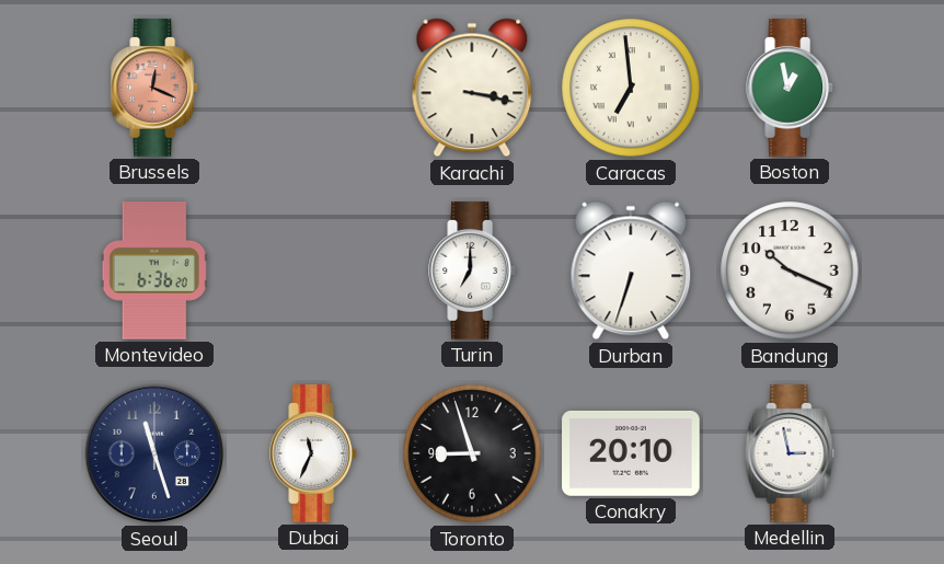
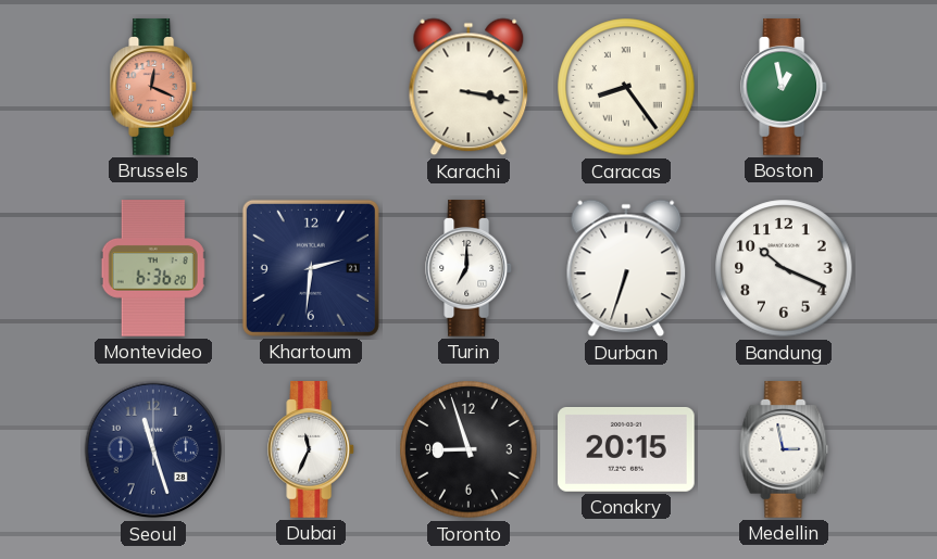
Caracas: 6:59 -> 8:24
Khartoum: none -> 2:31
Conakry: 20:10 -> 20:15
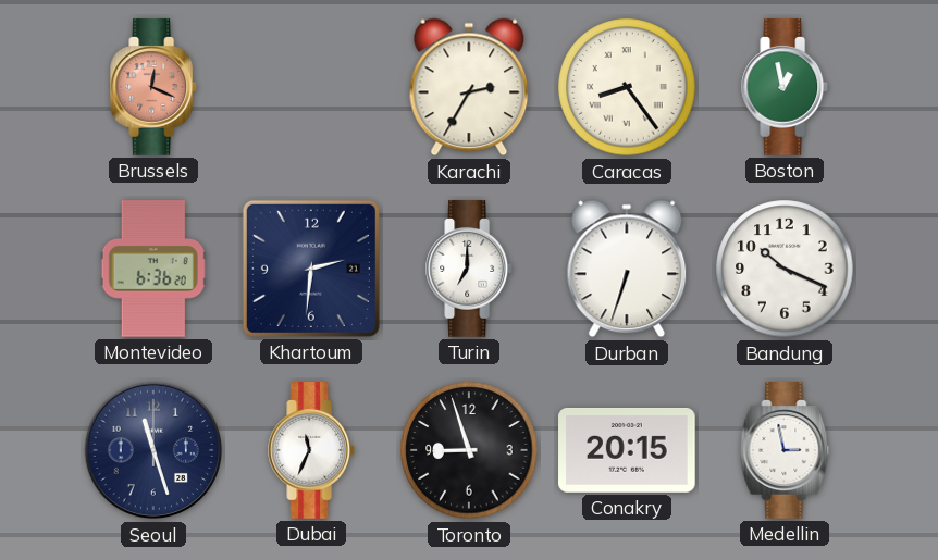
Karachi: 3:17 -> 2:35
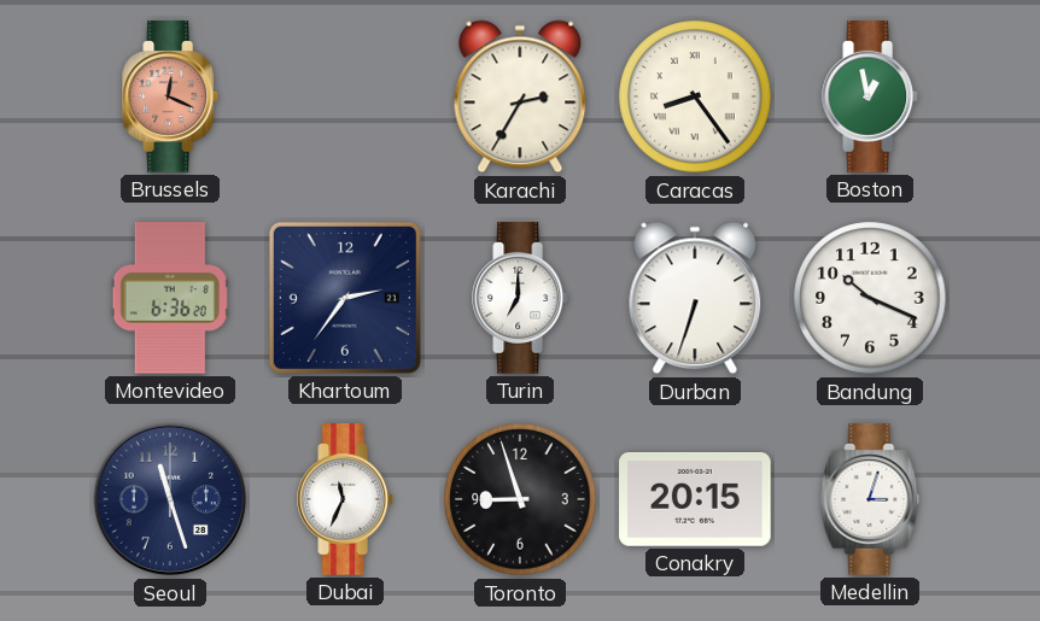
Khartoum: 2:31 -> 2:36
Medellin: 2:58 -> 3:03
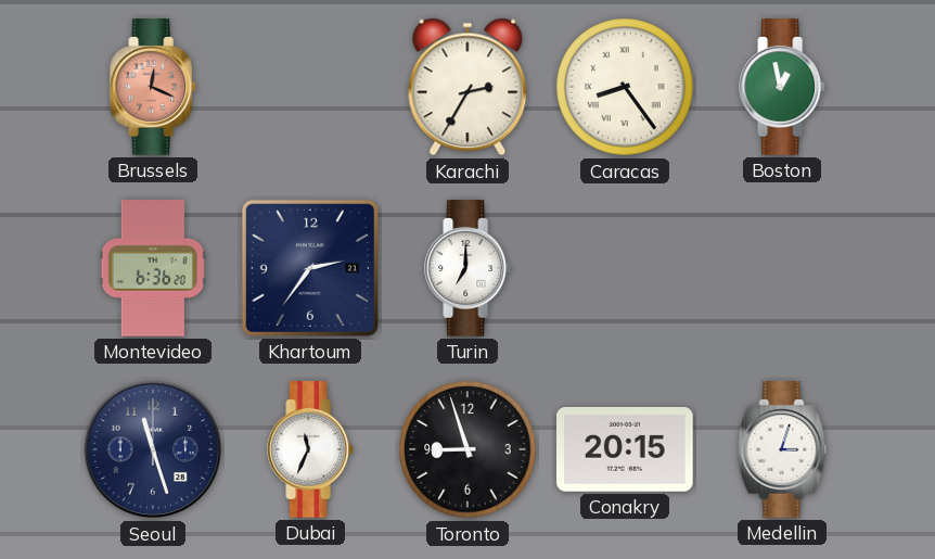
Durban: 6:33 -> none
Bandung: 10:19 -> none
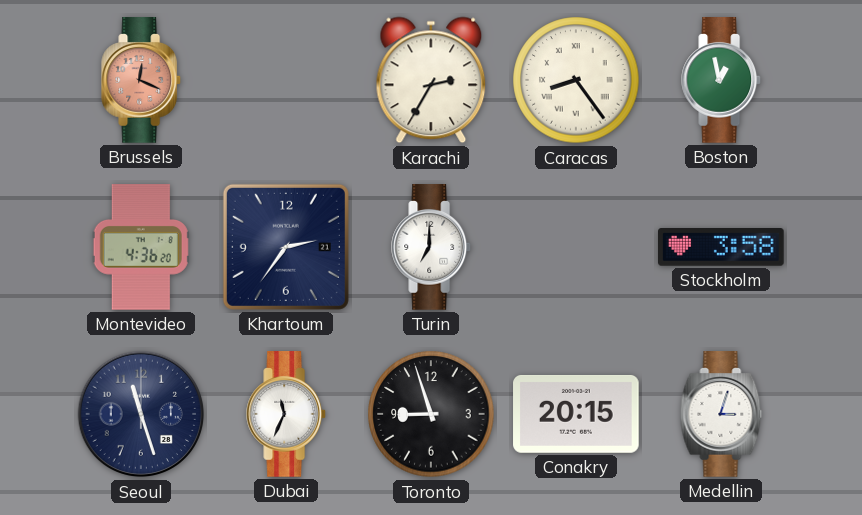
Montevideo: 6:36 -> 4:36
Stockholm: none -> 3:58
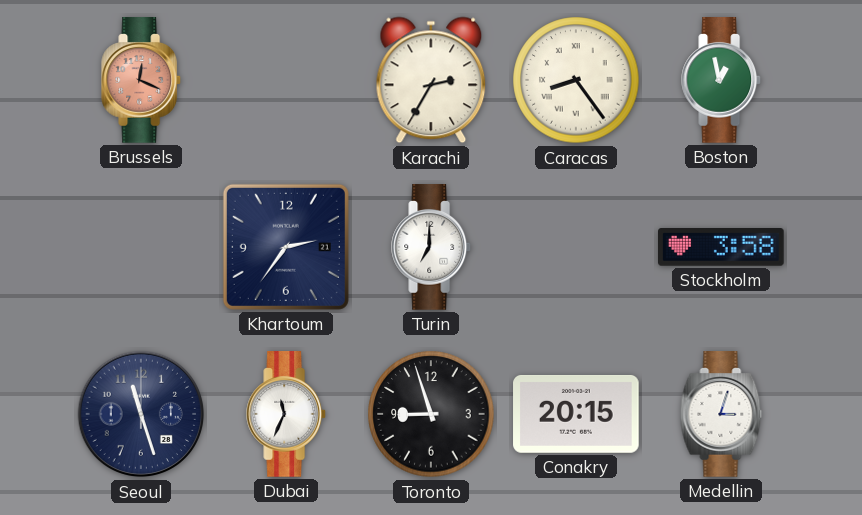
Montevideo: 4:36 -> none
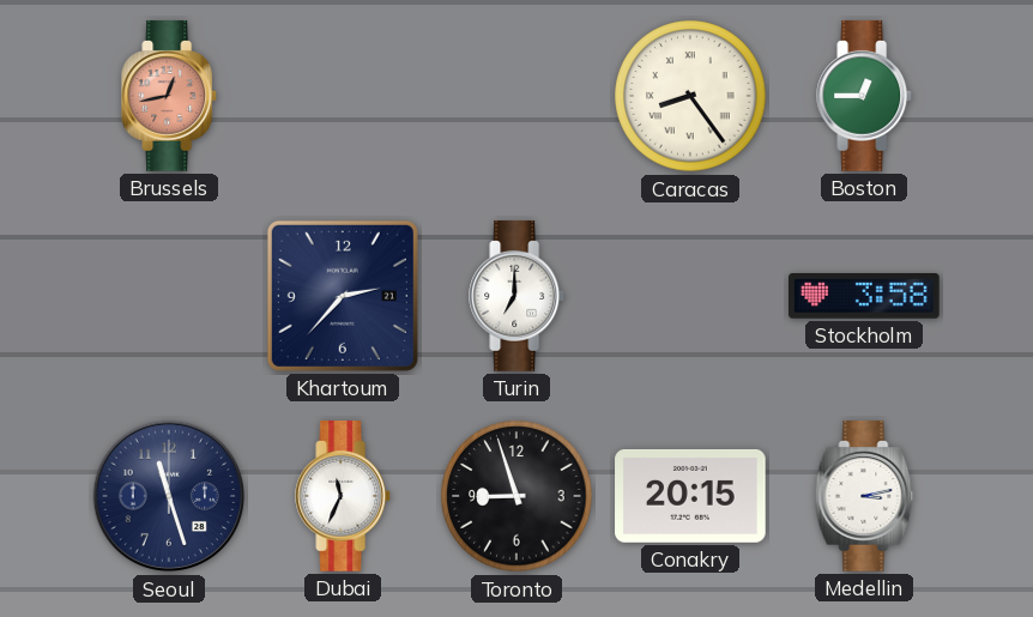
Brussels: 12:19 -> 12:43
Karachi: 2:35 -> none
Boston: 12:58 -> 12:45
Khartoum: 2:36 -> 2:37
Medellin: 3:03 -> 3:13
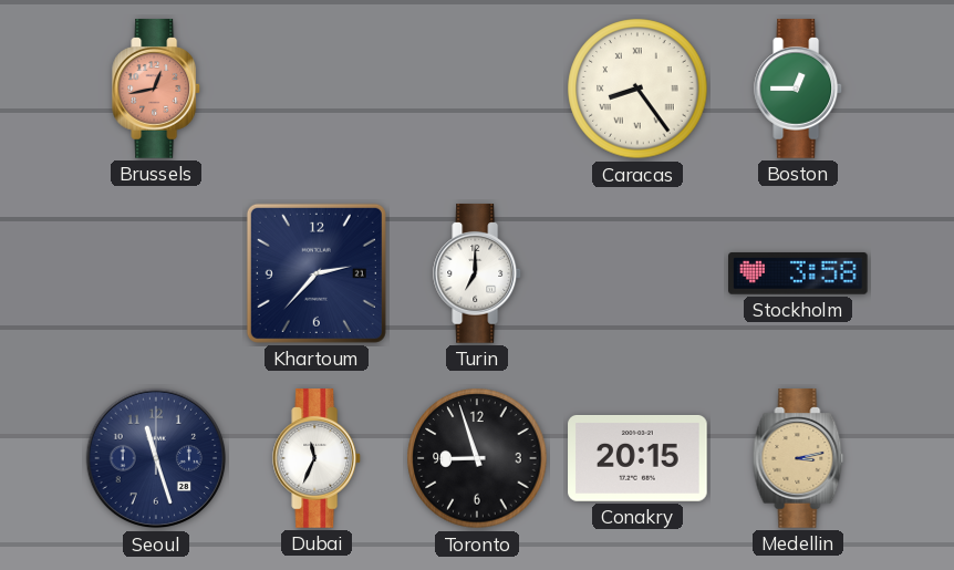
Medellin dial: white -> champagne
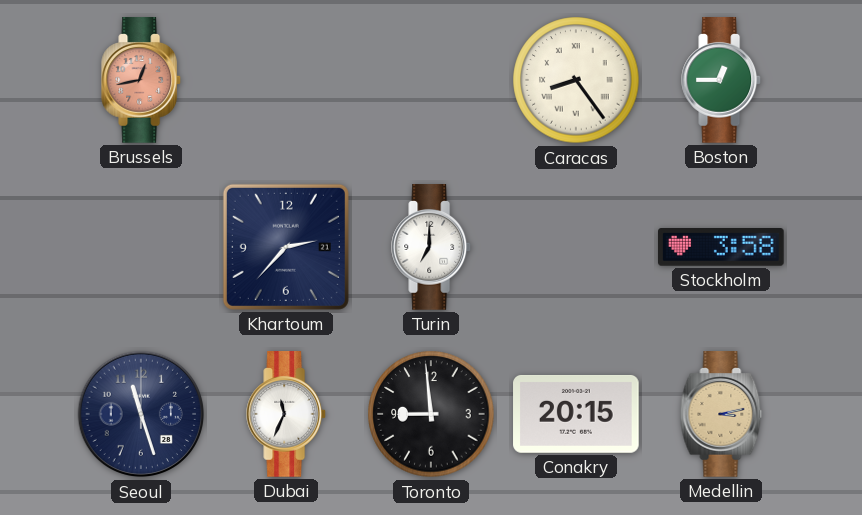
Toronto: 8:57 -> 8:59
